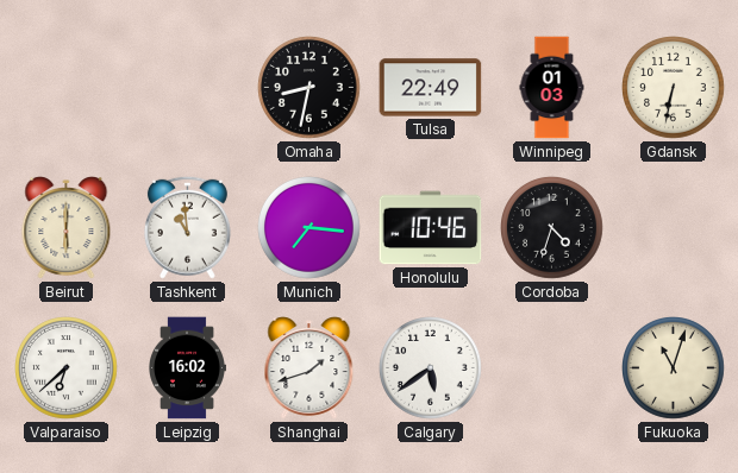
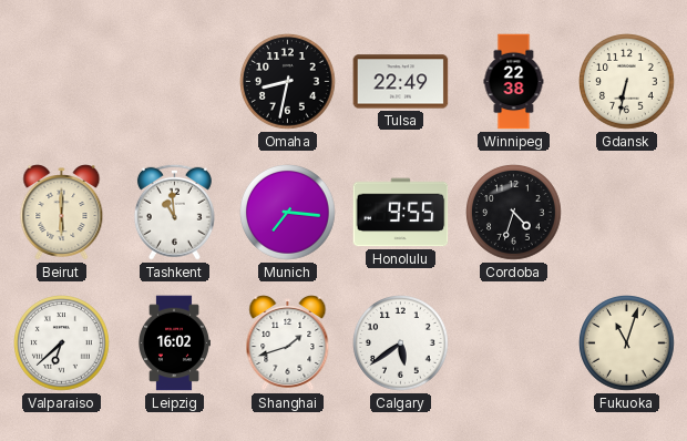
Winnipeg: 01:03 -> 22:38
Honolulu: 10:46 -> 9:55
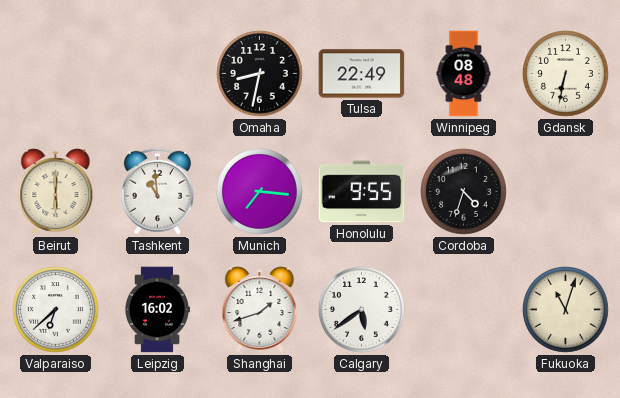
Winnipeg: 22:38 -> 08:48
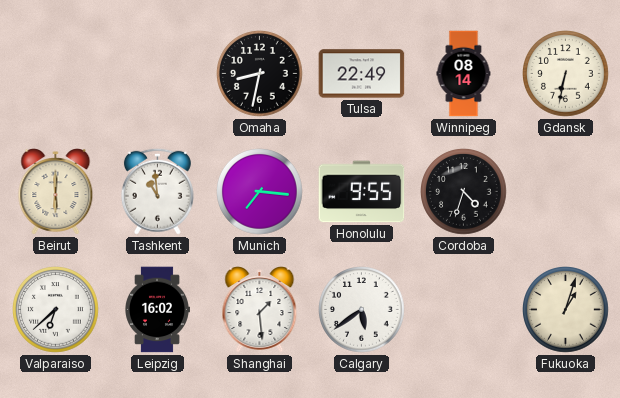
Winnipeg: 08:48 -> 08:14
Shanghai: 1:42 -> 1:29
Fukuoka: 11:03 -> 1:03
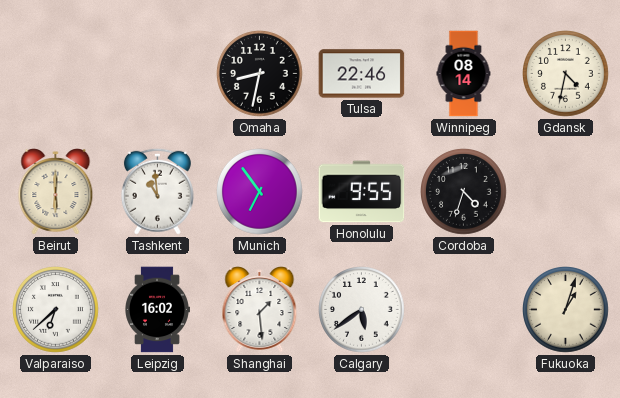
Tulsa: 22:49 -> 22:46
Gdansk: 6:32 -> 4:32
Munich: 7:16 -> 6:54
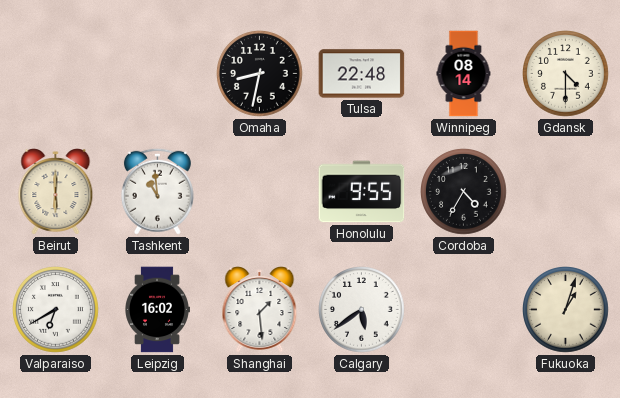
Tulsa: 22:46 -> 22:48
Gdansk: 4:32 -> 4:30
Munich: 6:54 -> none
Cordoba: 4:33 -> 4:35
Valparaiso: 6:38 -> 6:40
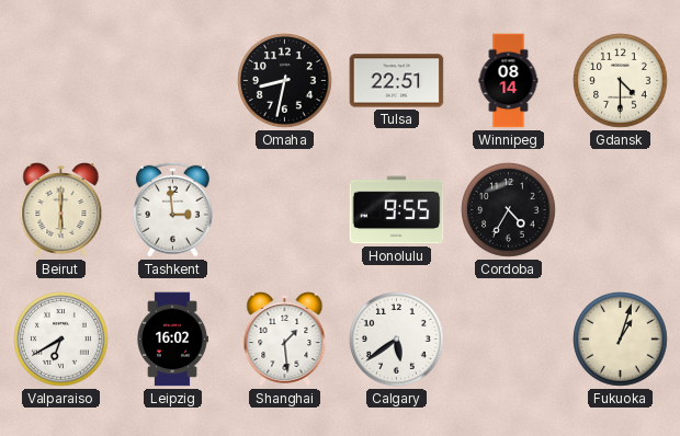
Tulsa: 22:48 -> 22:51
Tashkent: 10:59 -> 2:59
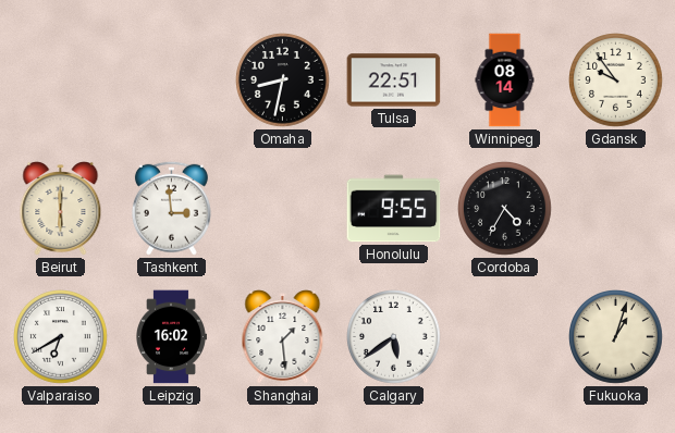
Gdansk: 4:30 -> 9:54
